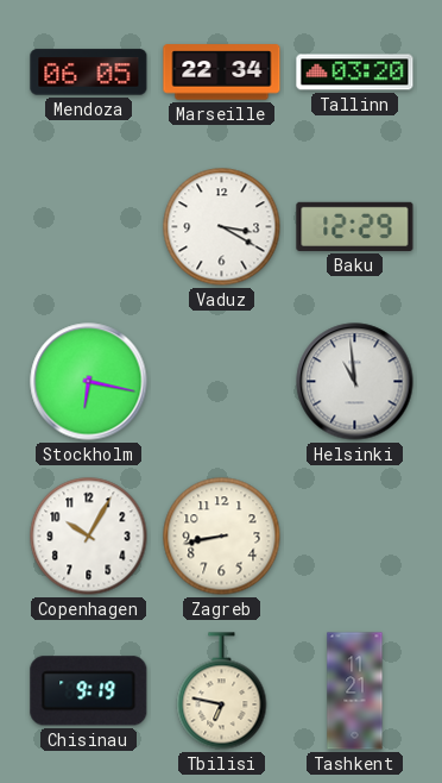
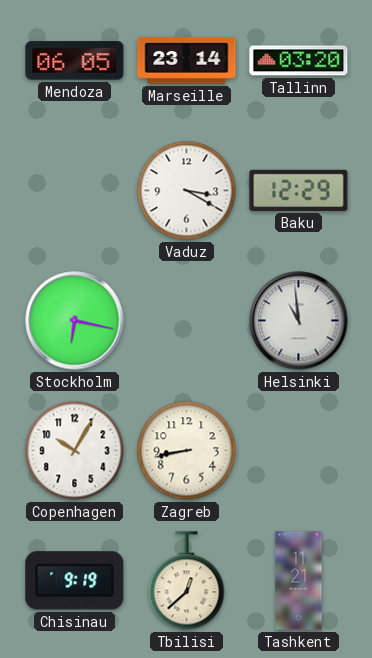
Marseille: 22:34 -> 23:14
Tbilisi: 6:47 -> 12:38
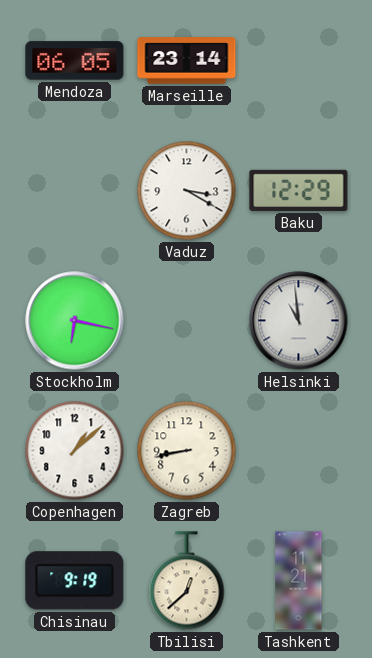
Tallinn: 03:20 -> none
Copenhagen: 10:05 -> 1:08
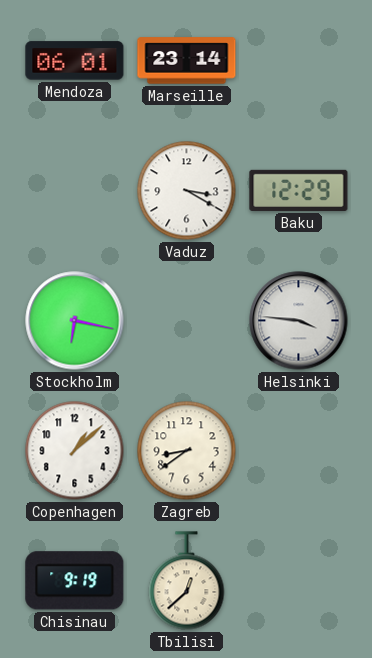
Mendoza: 06:05 -> 06:01
Helsinki: 10:59 -> 3:46
Zagreb: 8:43 -> 8:39
Tashkent: 11:21 -> none
